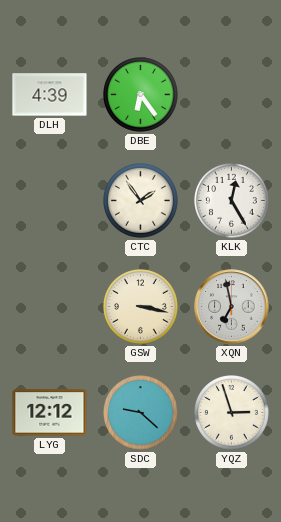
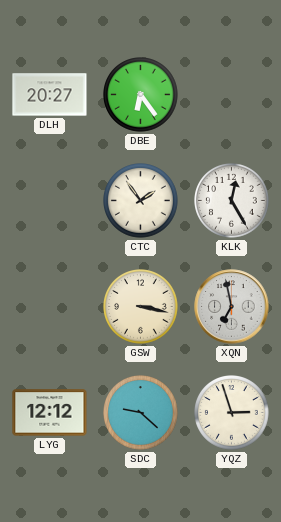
DLH: 4:39 -> 20:27
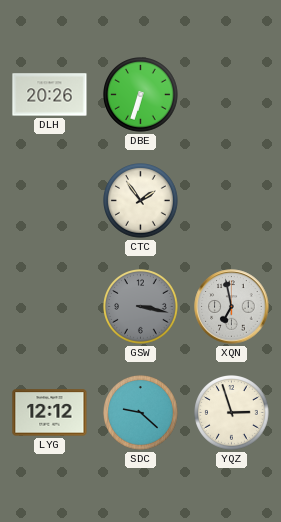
DLH: 20:27 -> 20:26
DBE: 6:24 -> 6:33
KLK: 12:25 -> none
GSW dial: cream -> grey
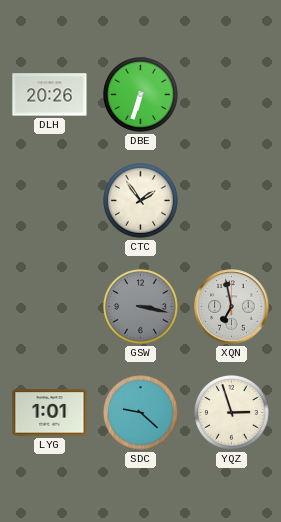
LYG: 12:12 -> 1:01
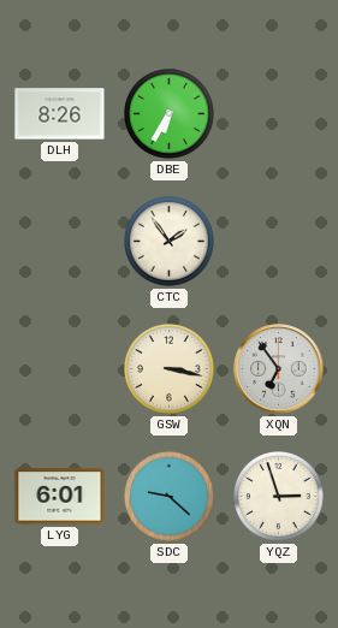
DLH: 20:26 -> 8:26
DBE: 6:33 -> 6:35
GSW dial: grey -> cream
XQN: 6:58 -> 6:54
LYG: 1:01 -> 6:01
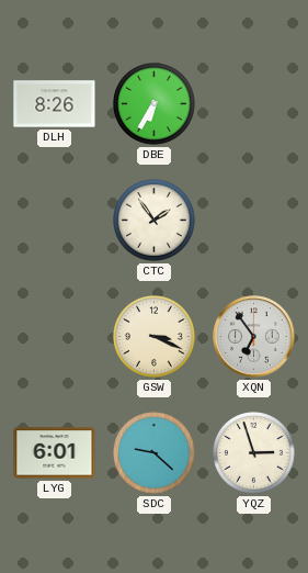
GSW: 3:17 -> 3:19
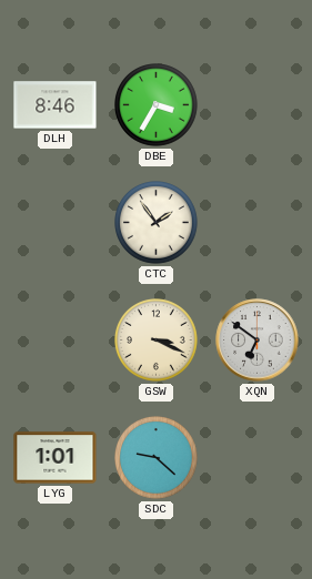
DLH: 8:26 -> 8:46
DBE: 6:35 -> 3:35
XQN: 6:54 -> 6:51
LYG: 6:01 -> 1:01
YQZ: 2:57 -> none
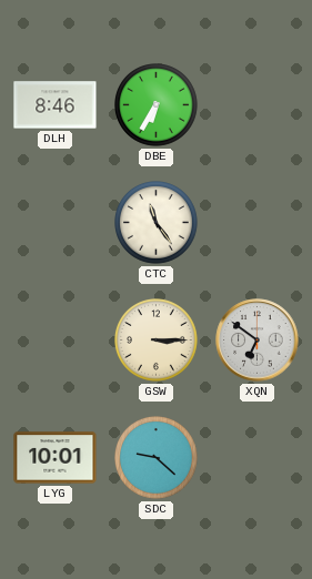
DBE: 3:35 -> 6:35
CTC: 1:54 -> 11:24
GSW: 3:19 -> 3:15
LYG: 1:01 -> 10:01
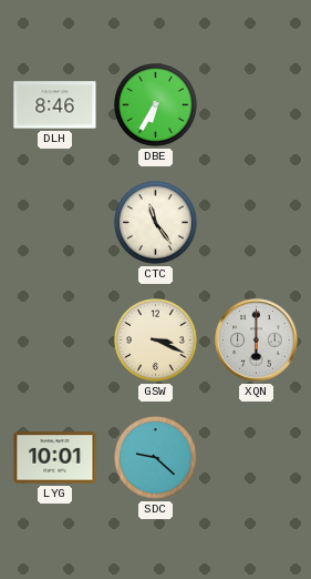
GSW: 3:15 -> 3:19
XQN: 6:51 -> 6:00
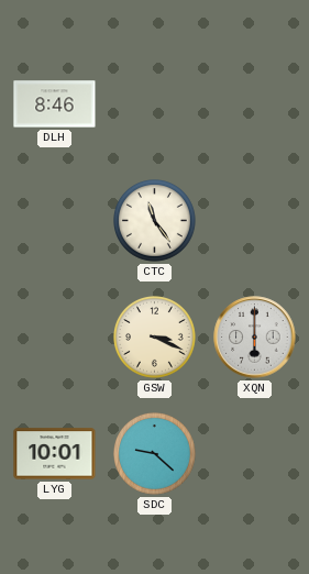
DBE: 6:35 -> none
